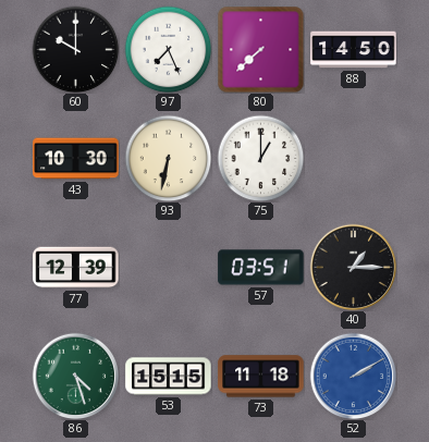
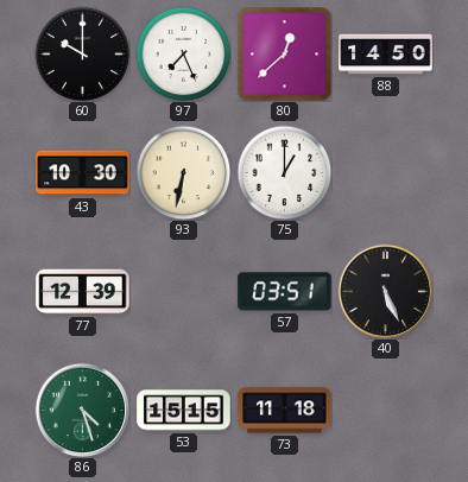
80: 7:38 -> 12:38
40: 1:15 -> 5:26
52: 2:10 -> none
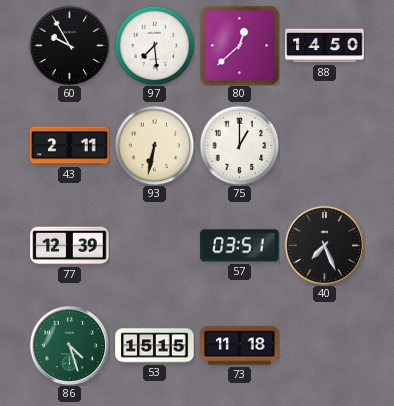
60: 10:00 -> 9:55
97: 7:26 -> 7:29
43: 10:30 -> 2:11
40: 5:26 -> 7:26
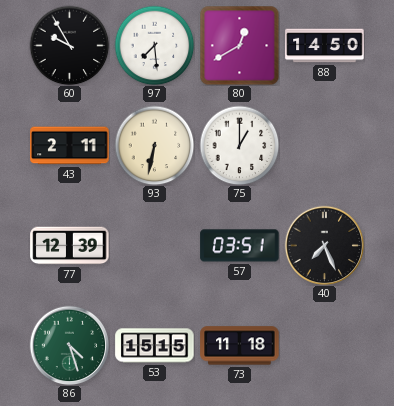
80: 12:38 -> 12:40
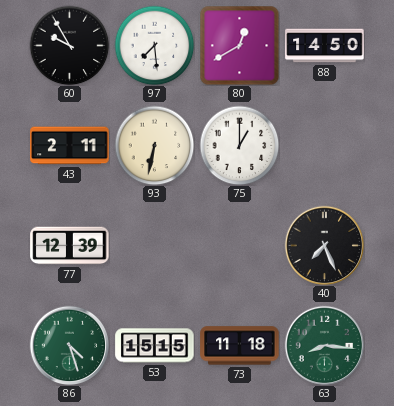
57: 03:51 -> none
63: none -> 8:16
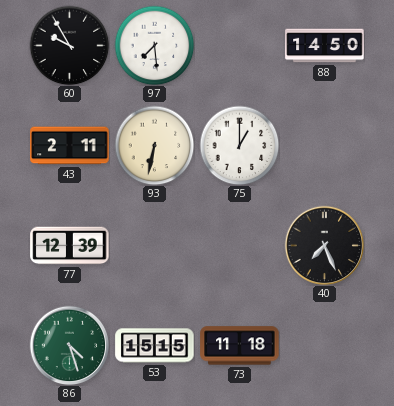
80: 12:40 -> none
63: 8:16 -> none
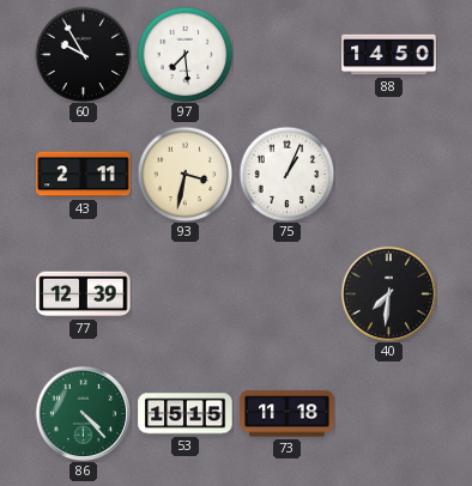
93: 6:32 -> 3:32
75: 1:00 -> 1:04
40: 7:26 -> 7:31
86: 4:27 -> 4:23
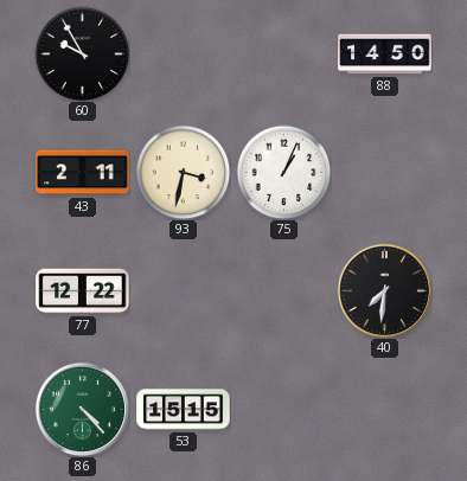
97: 7:29 -> none
77: 12:39 -> 12:22
73: 11:18 -> none
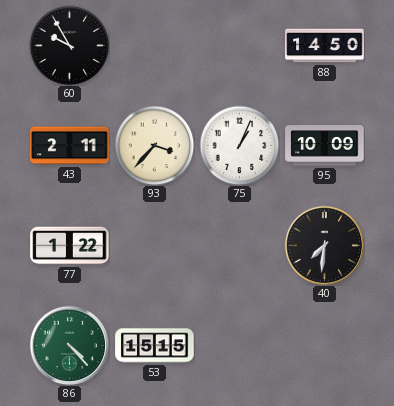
93: 3:32 -> 3:37
95: none -> 10:09
77: 12:22 -> 1:22
